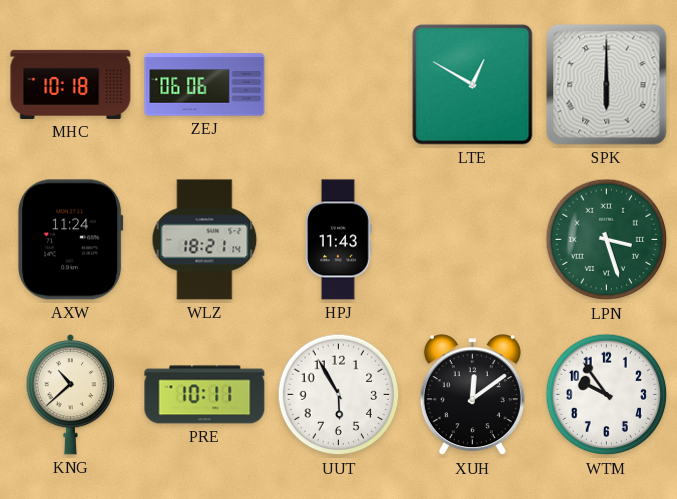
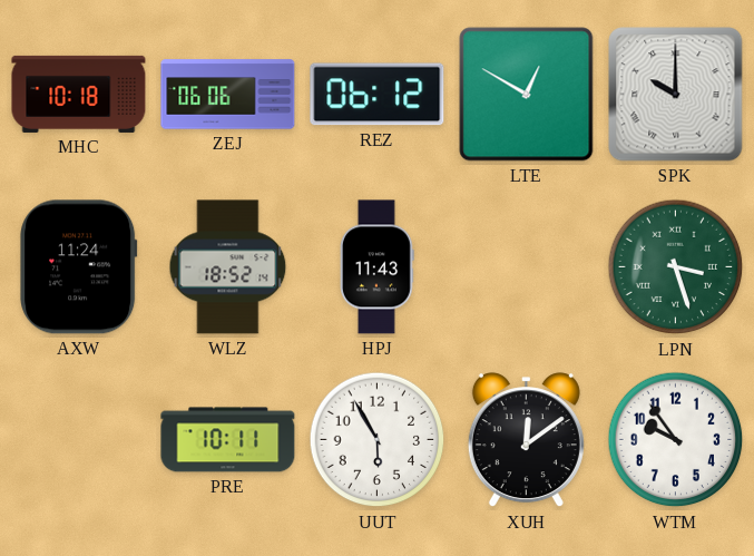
REZ: none -> 06:12
SPK: 6:00 -> 10:00
WLZ: 18:21 -> 18:52
KNG: 10:38 -> none
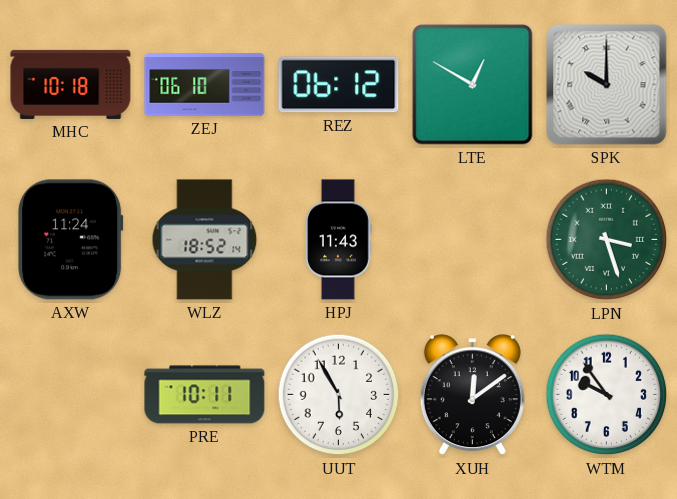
ZEJ: 06:06 -> 06:10
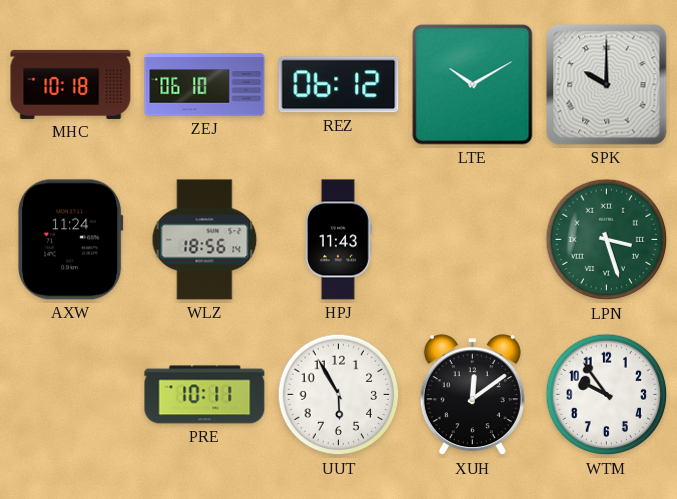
LTE: 12:50 -> 10:10
WLZ: 18:52 -> 18:56
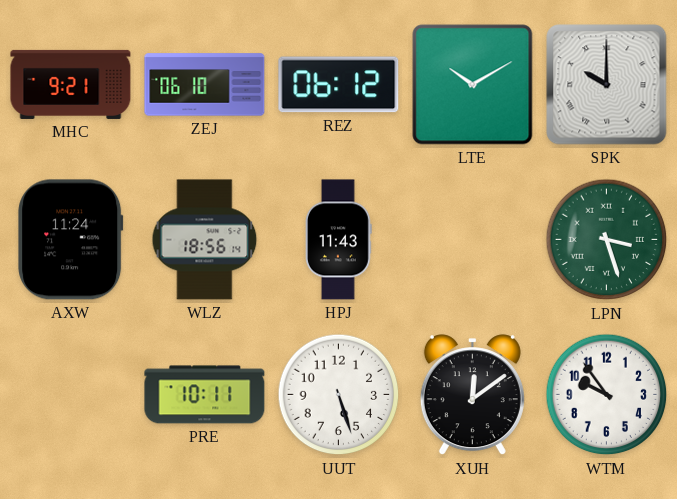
MHC: 10:18 -> 9:21
UUT: 5:55 -> 5:27
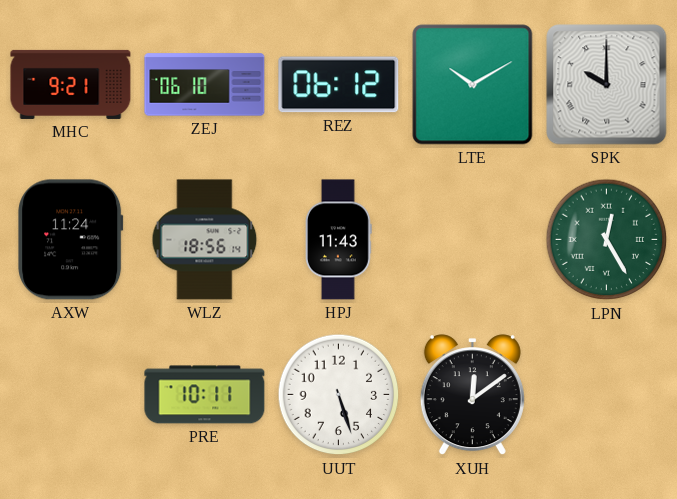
LPN: 3:27 -> 12:25
WTM: 9:54 -> none
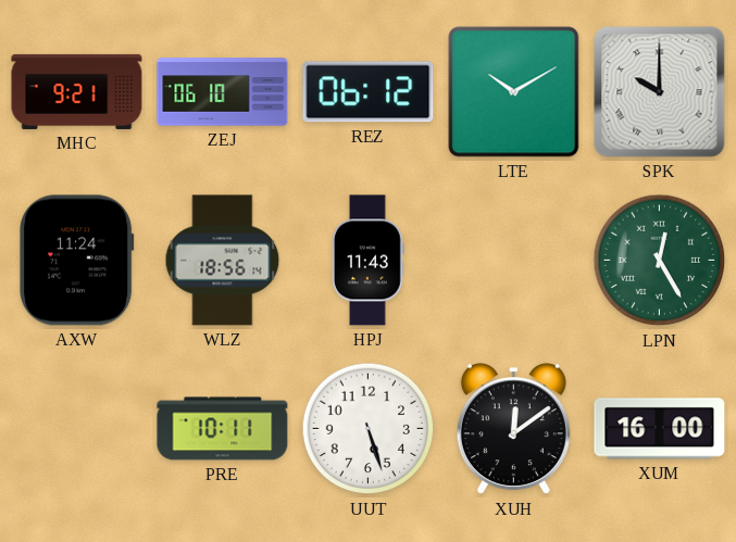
XUM: none -> 16:00
